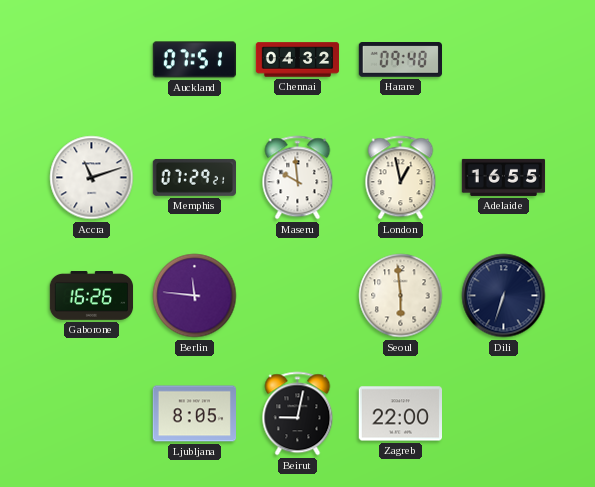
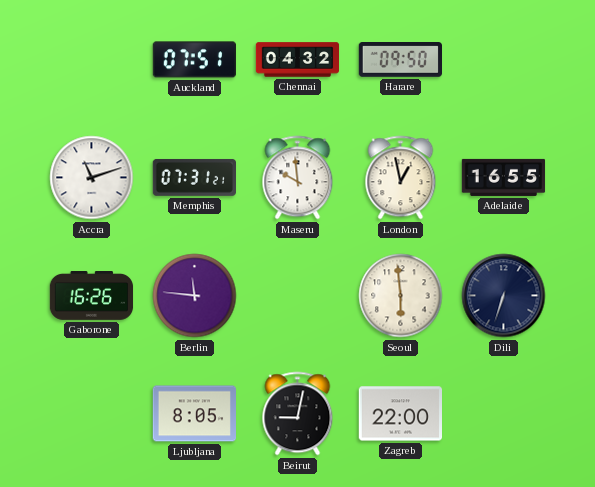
Harare: 09:48 -> 09:50
Memphis: 07:29 -> 07:31
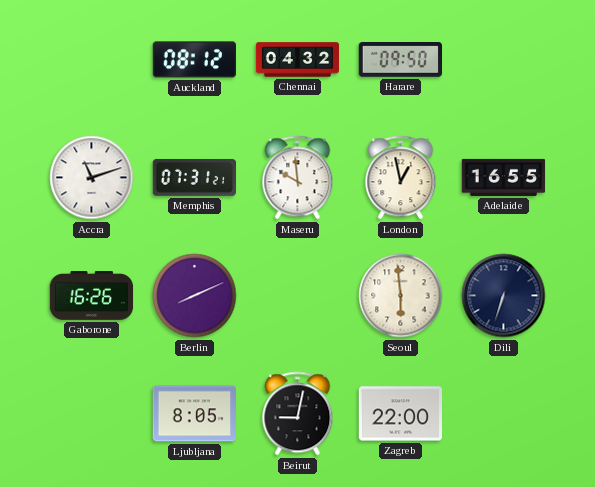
Auckland: 07:51 -> 08:12
Berlin: 11:46 -> 8:11
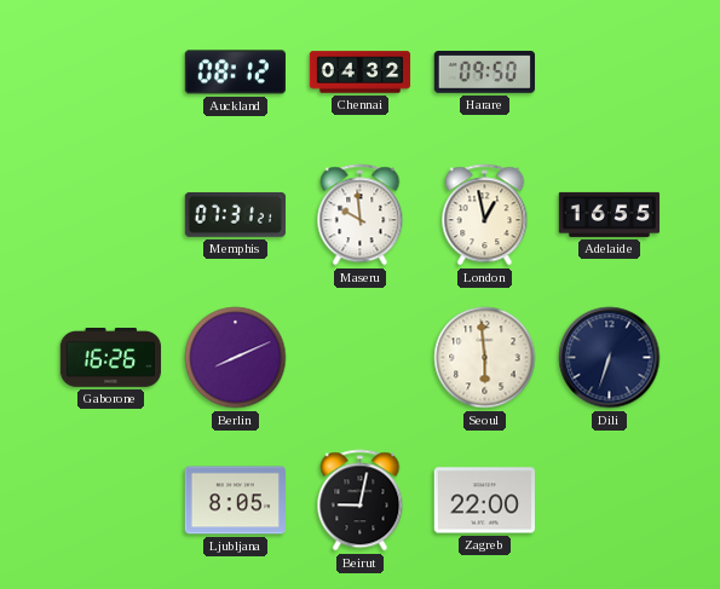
Accra: 11:12 -> none
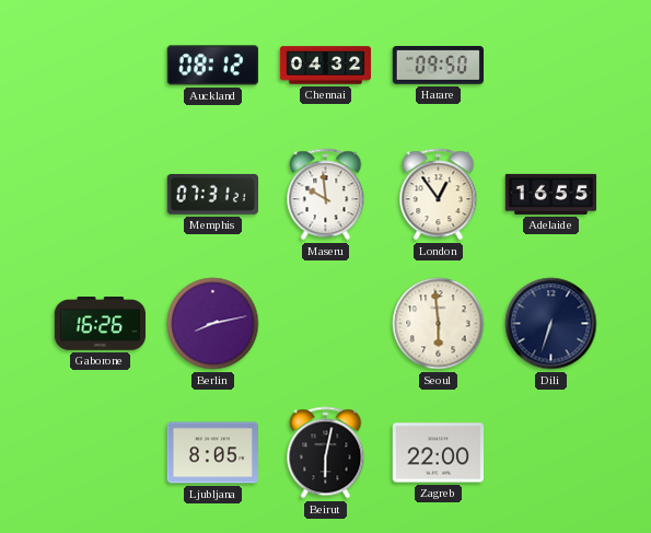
London: 12:58 -> 12:54
Berlin: 8:11 -> 8:13
Beirut: 9:02 -> 6:02
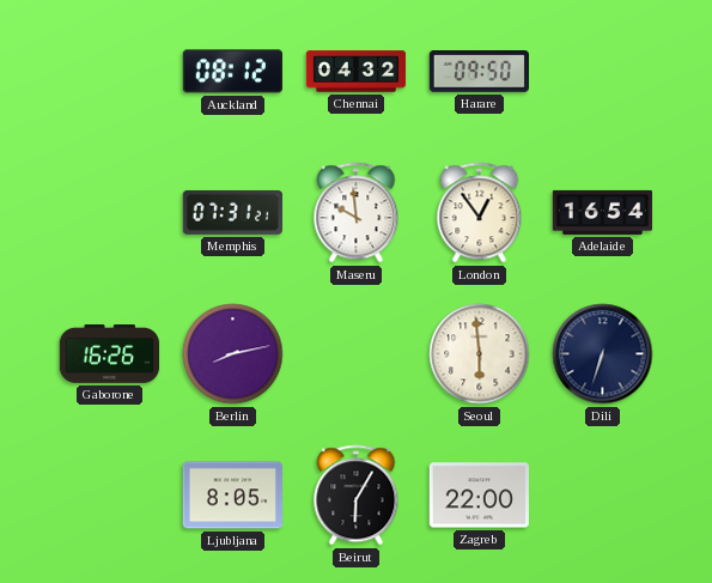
Adelaide: 16:55 -> 16:54
Beirut: 6:02 -> 6:05
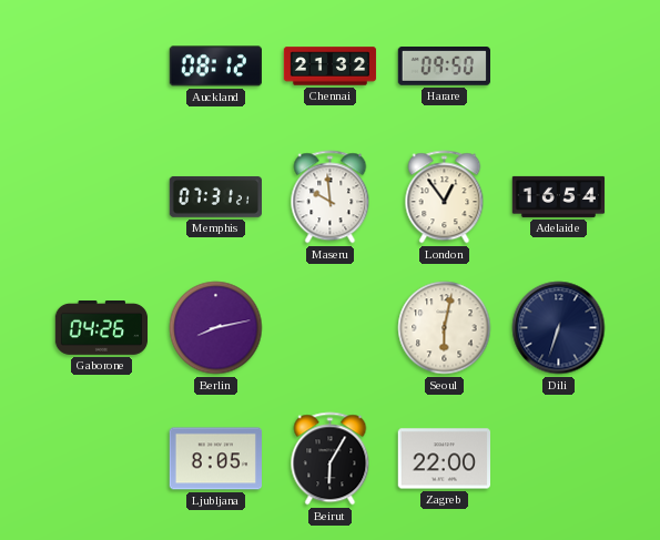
Chennai: 04:32 -> 21:32
Gaborone: 16:26 -> 04:26
Seoul: 5:59 -> 6:02
